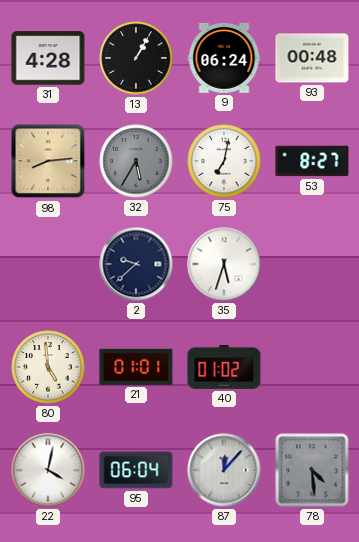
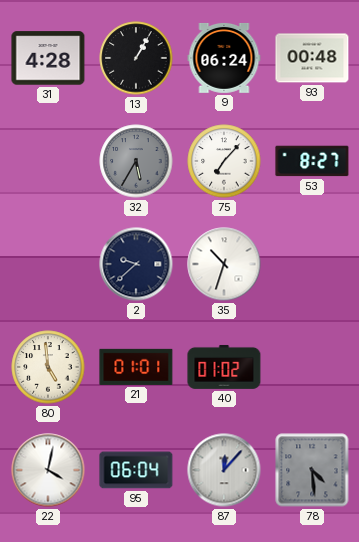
98: 8:14 -> none
75: 7:02 -> 7:07
35: 5:33 -> 10:33
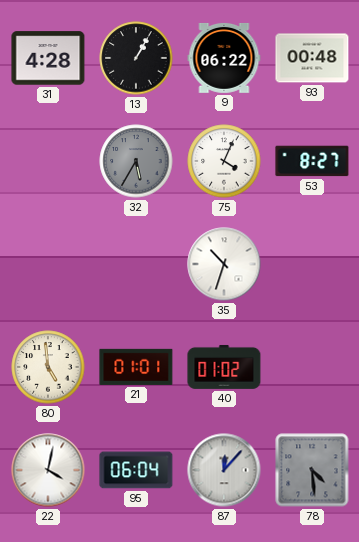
9: 06:24 -> 06:22
75: 7:07 -> 4:04
2: 9:38 -> none
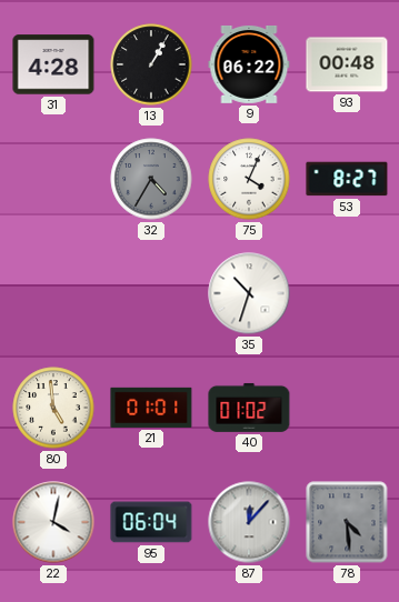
32: 5:35 -> 4:35
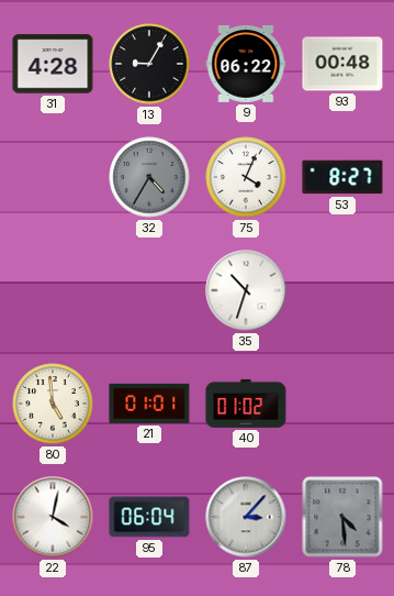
13: 1:05 -> 9:05
87: 12:07 -> 3:07
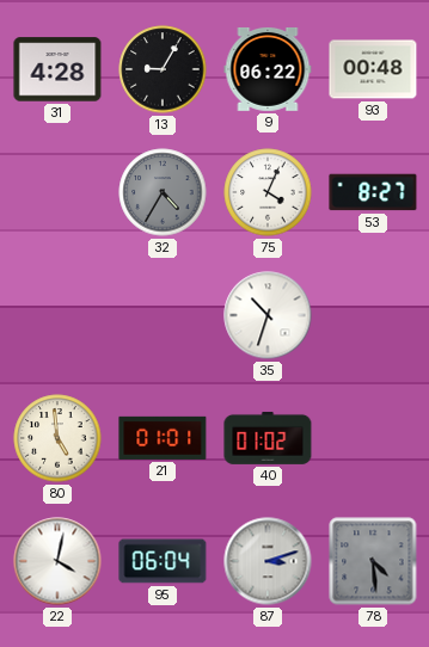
87: 3:07 -> 3:12
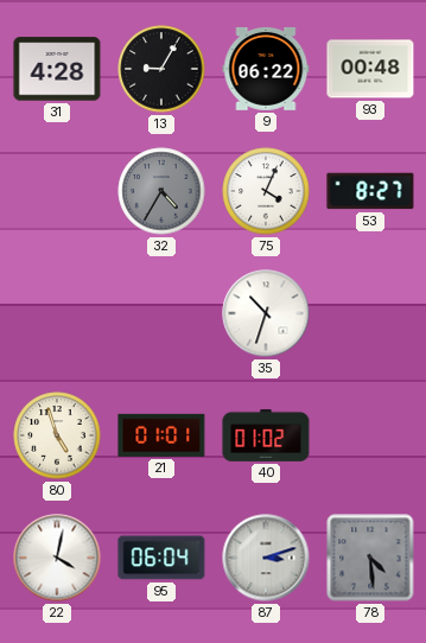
80: 4:59 -> 4:57
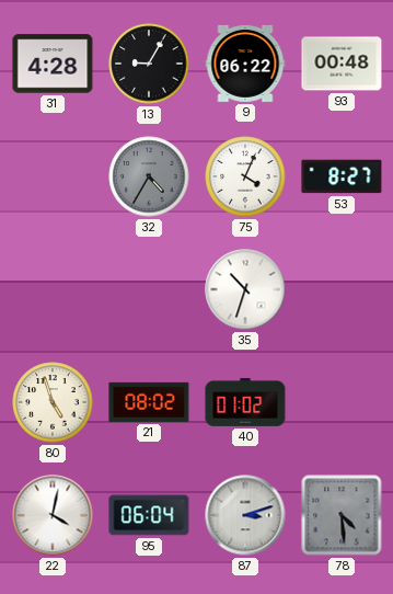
21: 01:01 -> 08:02
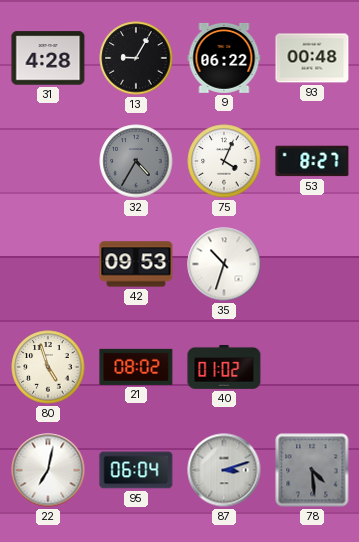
42: none -> 09:53
22: 4:02 -> 7:02
